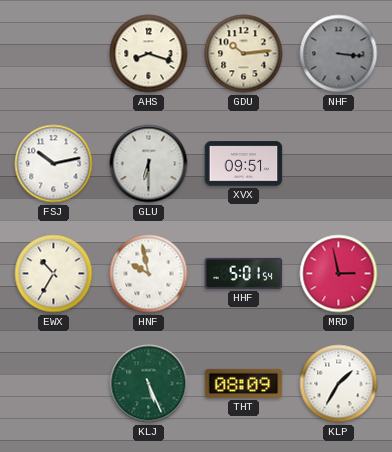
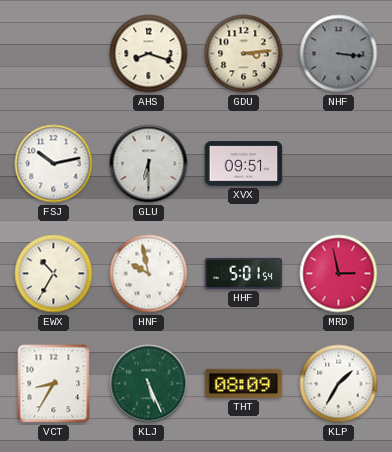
GDU: 10:14 -> 3:14
VCT: none -> 8:35
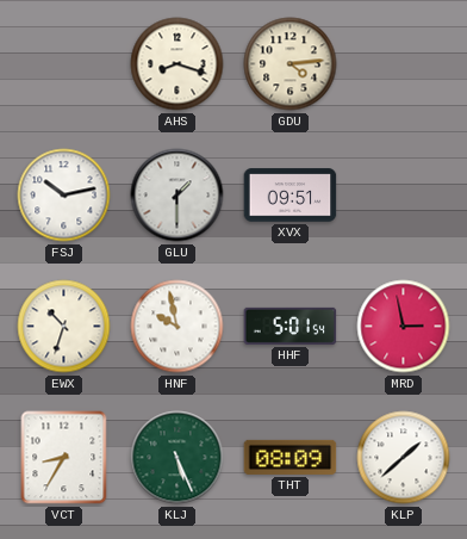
GDU: 3:14 -> 4:14
NHF: 3:16 -> none
GLU: 6:30 -> 1:30
EWX: 10:35 -> 10:33
KLP: 1:35 -> 1:38
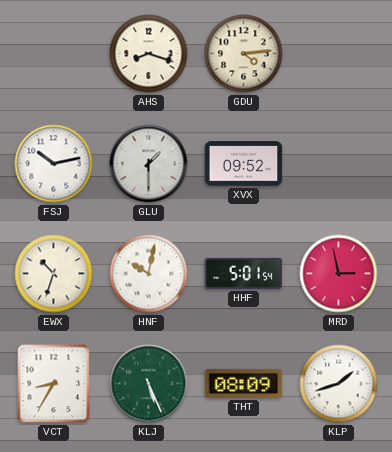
XVX: 09:51 -> 09:52
HNF: 9:58 -> 10:02
KLP: 1:38 -> 1:42
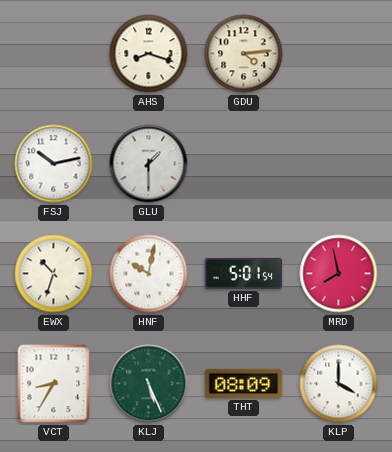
XVX: 09:52 -> none
MRD: 2:58 -> 7:58
KLP: 1:42 -> 4:00
